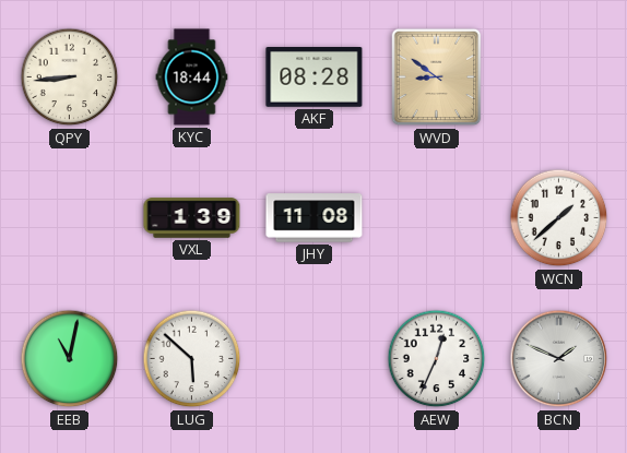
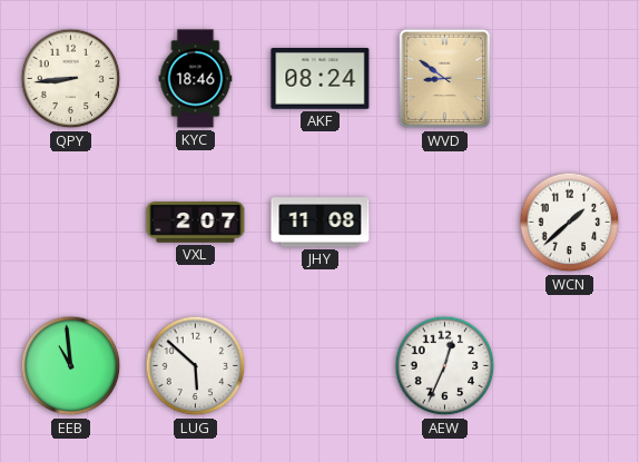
KYC: 18:44 -> 18:46
AKF: 08:28 -> 08:24
VXL: 1:39 -> 2:07
EEB: 11:02 -> 10:59
BCN: 1:49 -> none
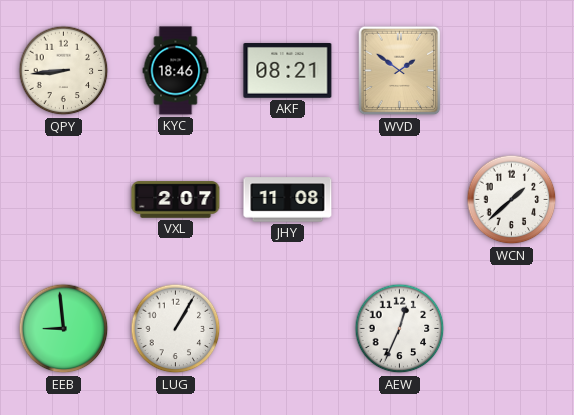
AKF: 08:24 -> 08:21
WVD: 8:51 -> 1:51
EEB: 10:59 -> 8:59
LUG: 5:52 -> 1:05
